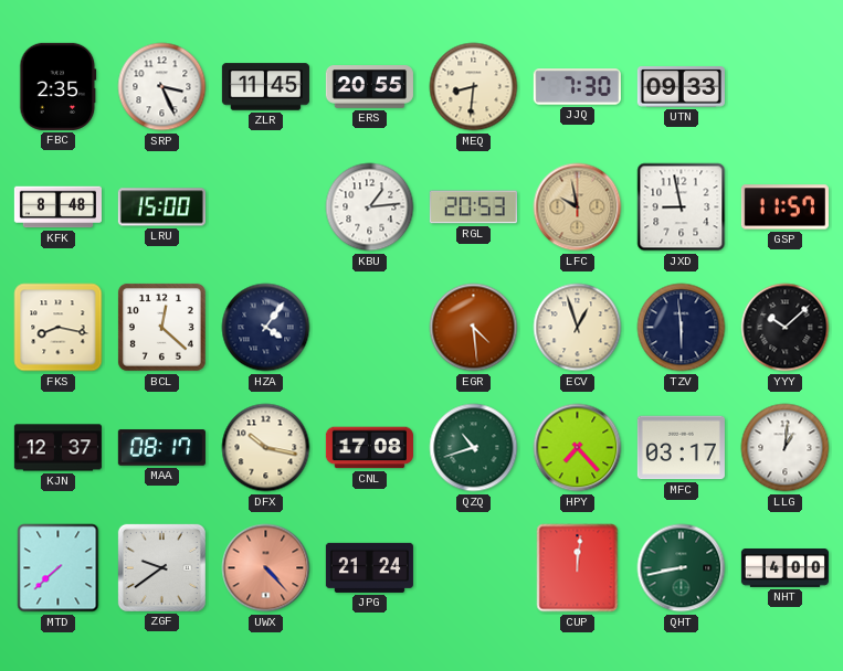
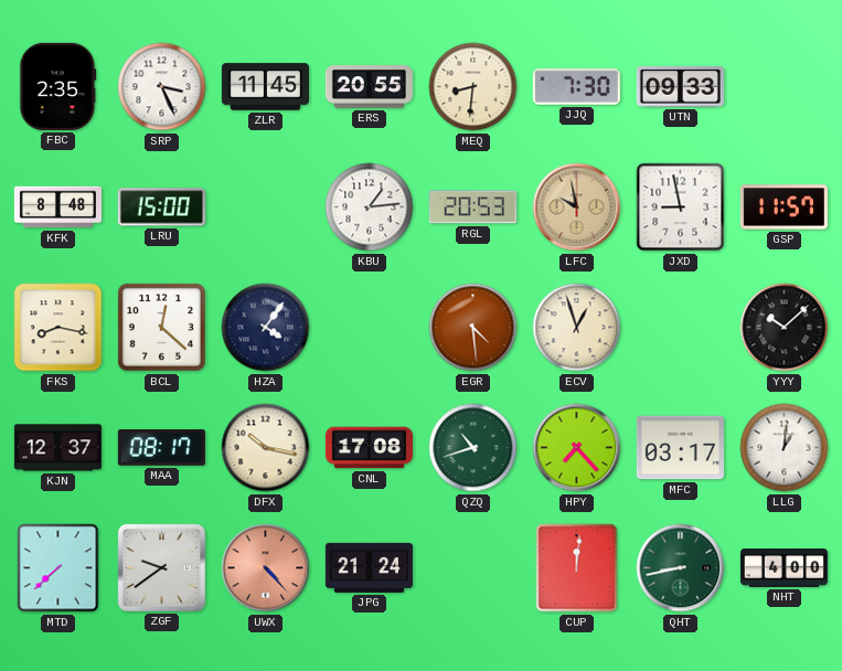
TZV: 5:59 -> none
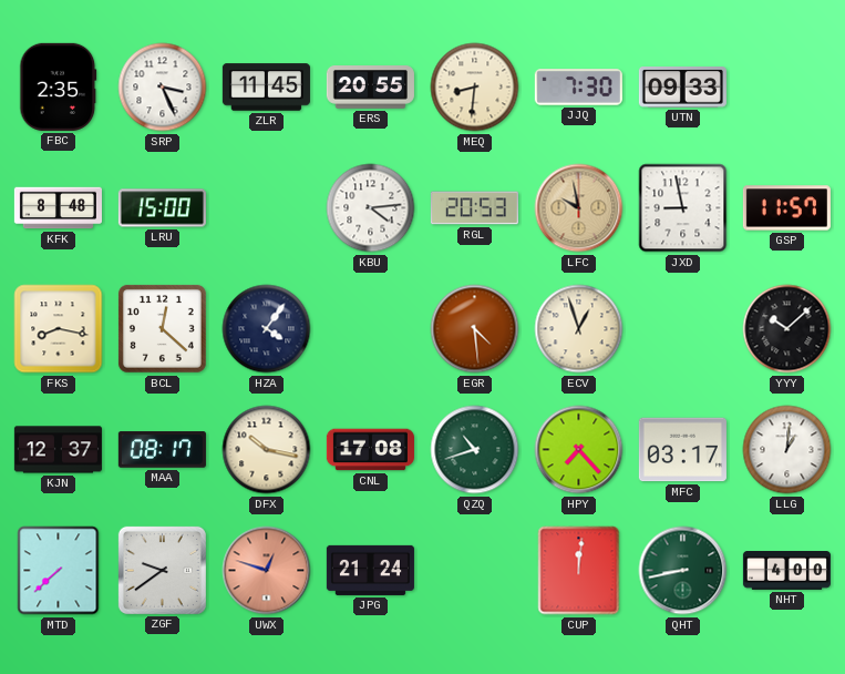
KBU: 1:14 -> 4:14
UWX: 4:23 -> 12:48
